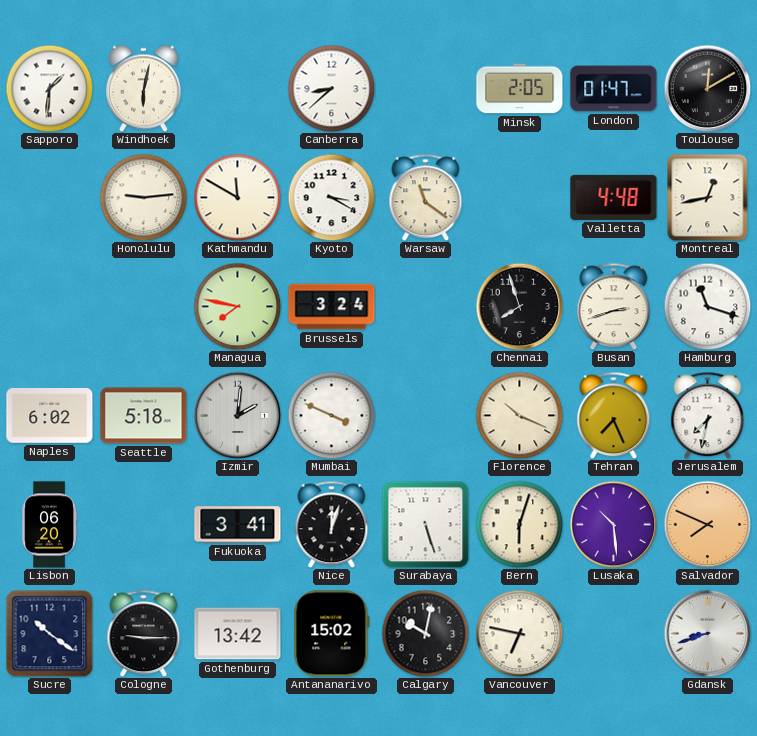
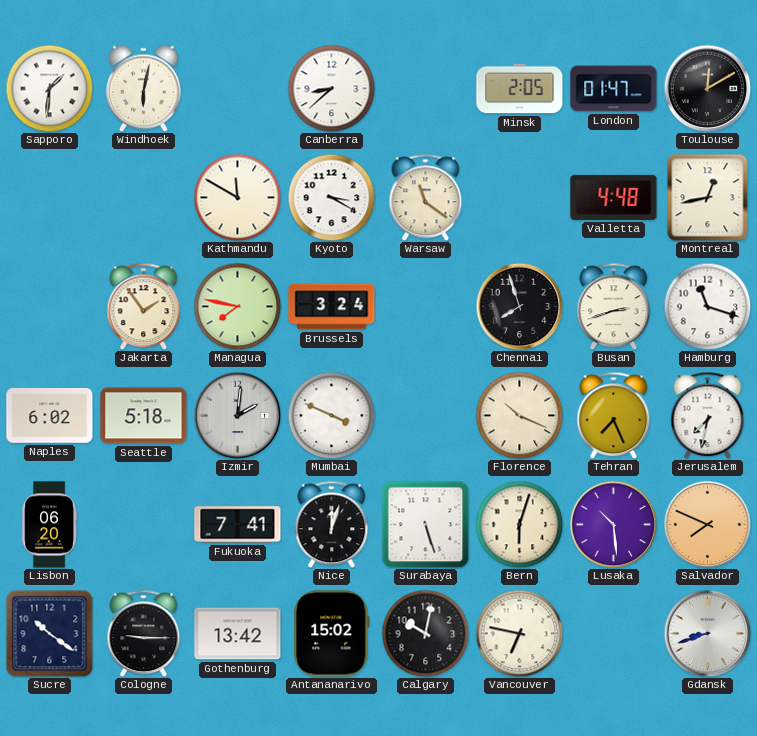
Honolulu: 9:14 -> none
Jakarta: none -> 1:54
Fukuoka: 3:41 -> 7:41
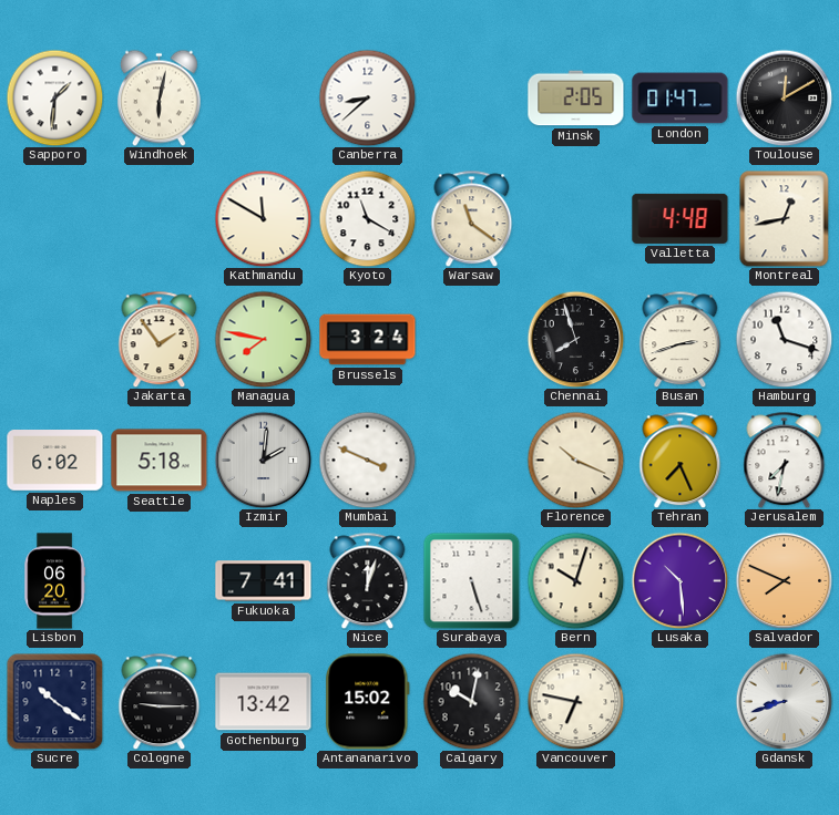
Kyoto: 3:20 -> 11:20
Bern: 6:03 -> 10:03
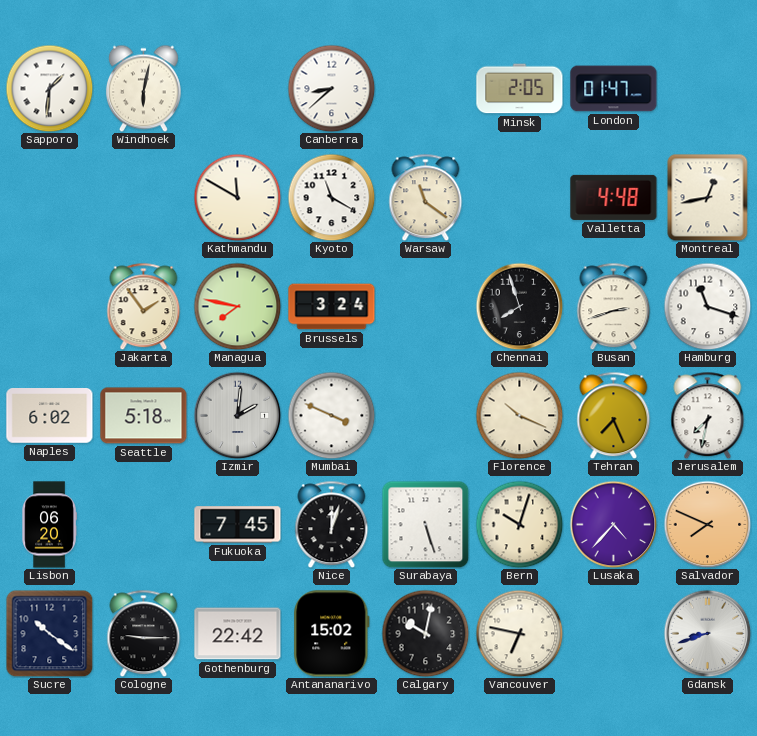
Toulouse: 12:10 -> none
Fukuoka: 7:41 -> 7:45
Lusaka: 10:29 -> 4:37
Gothenburg: 13:42 -> 22:42
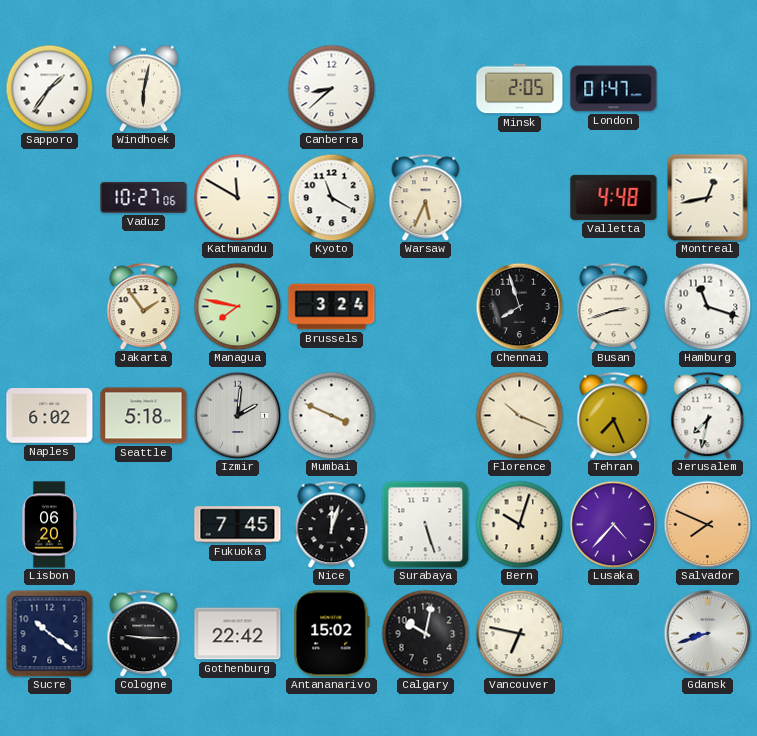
Sapporo: 1:31 -> 1:36
Vaduz: none -> 10:27
Warsaw: 11:21 -> 5:34
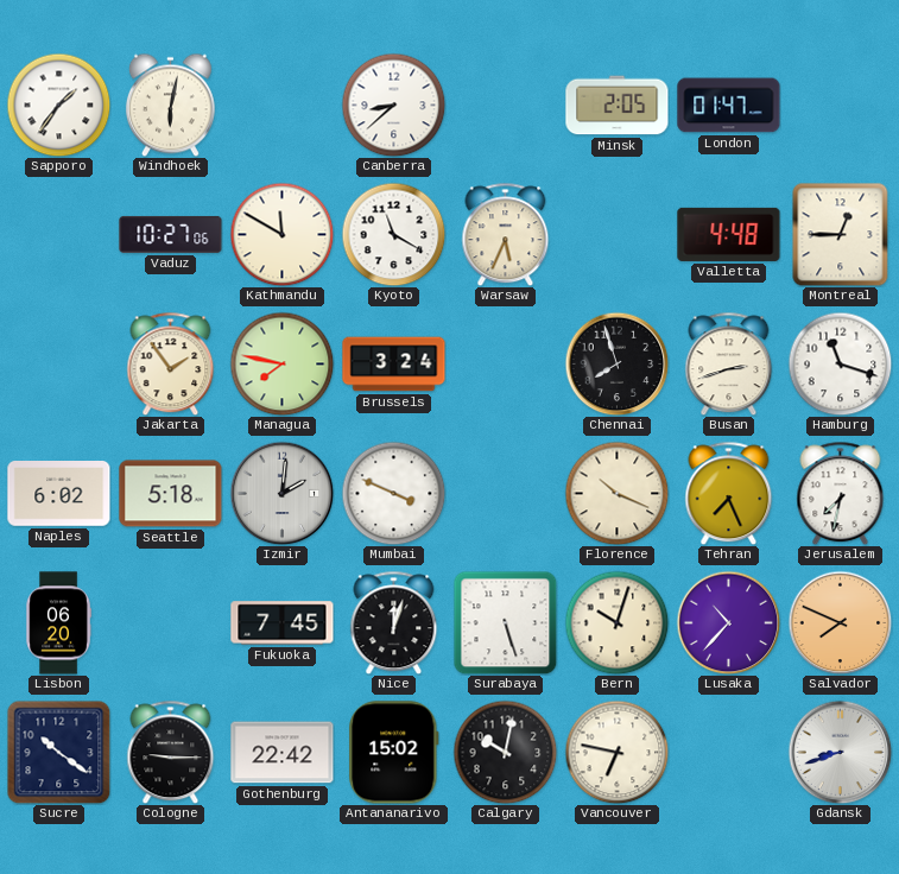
Montreal: 12:43 -> 12:45
Lusaka: 4:37 -> 10:37
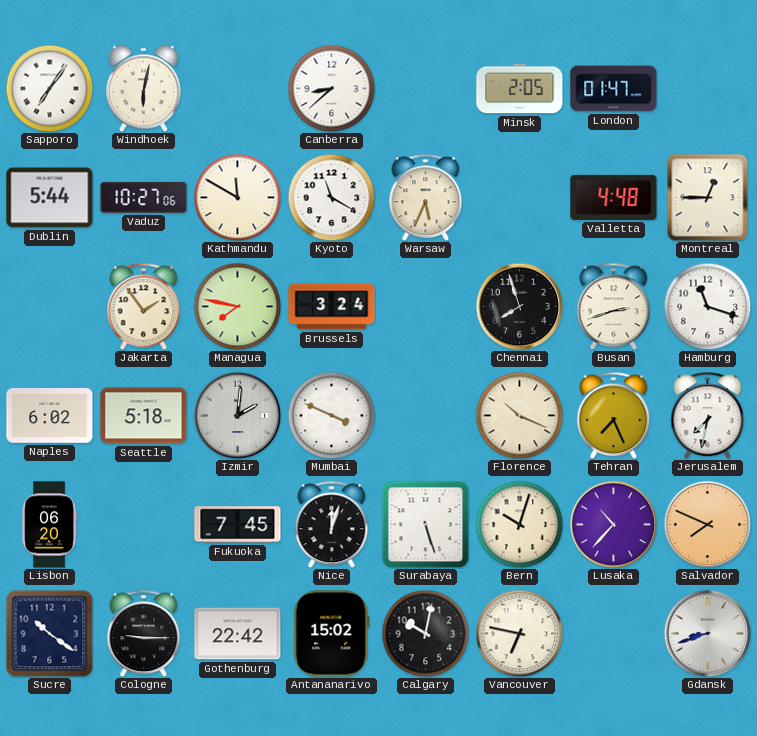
Sapporo: 1:36 -> 7:06
Dublin: none -> 5:44
